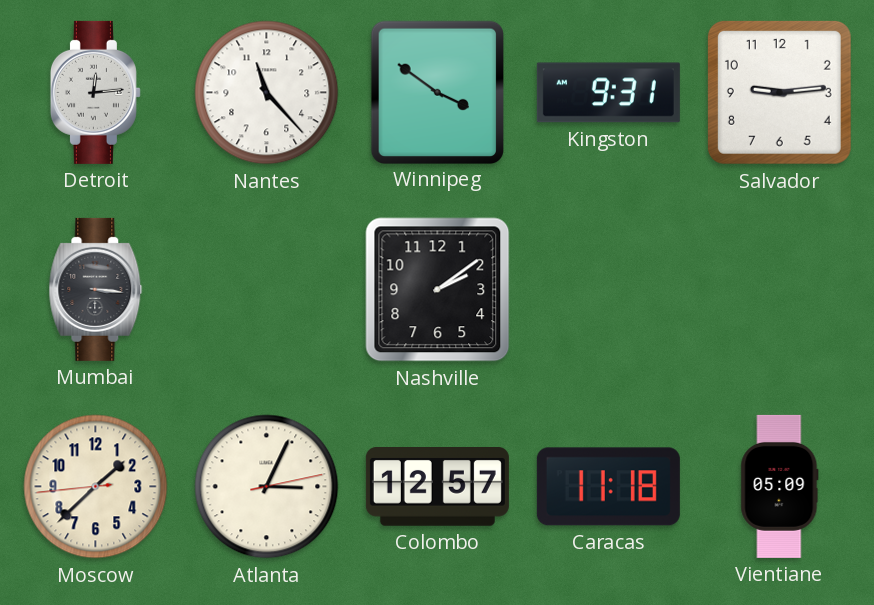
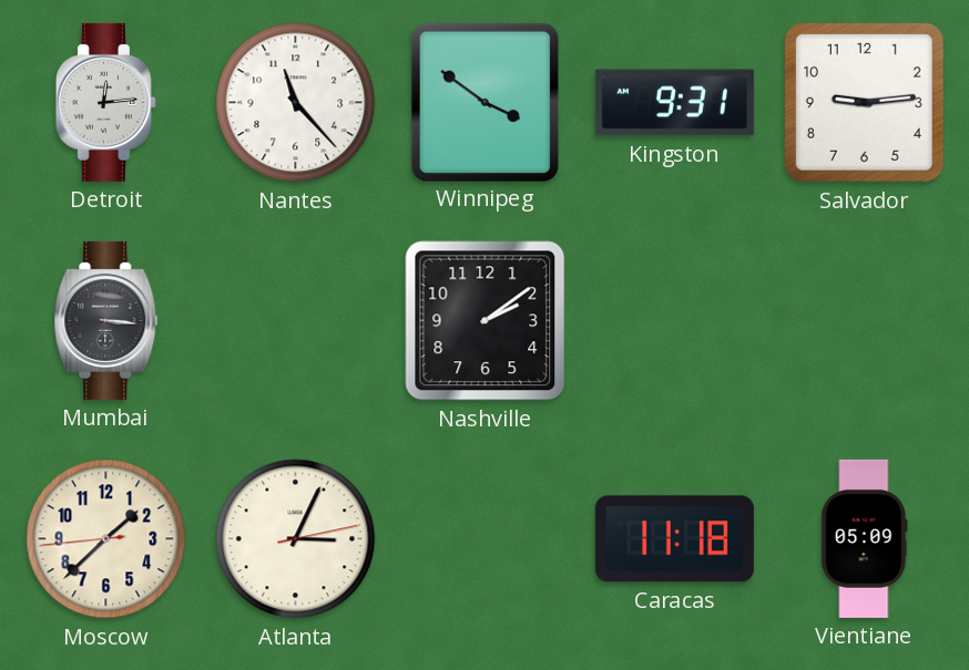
Colombo: 12:57 -> none
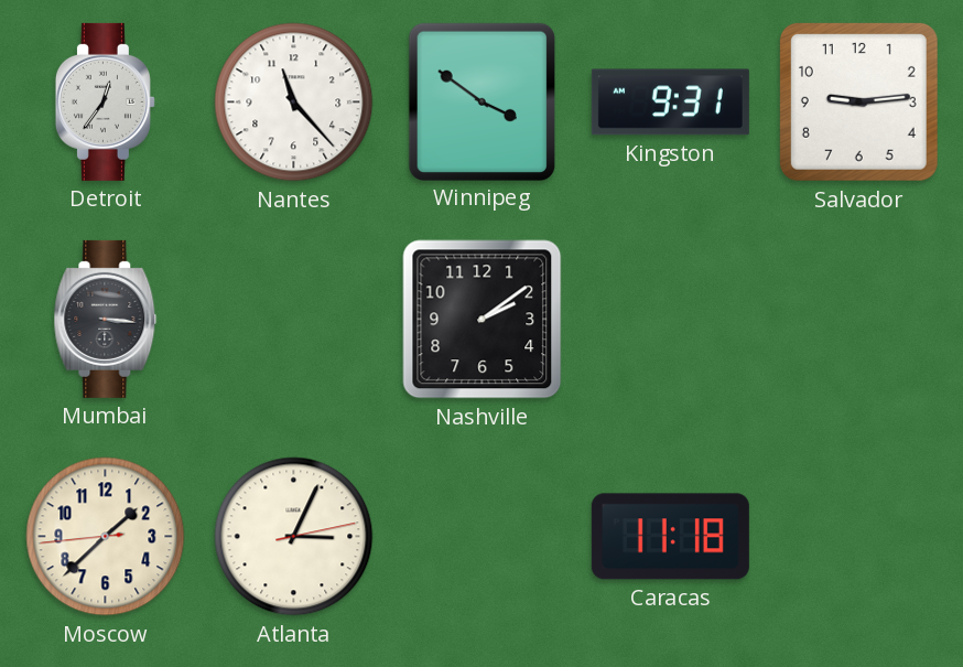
Detroit: 12:14 -> 12:36
Vientiane: 05:09 -> none
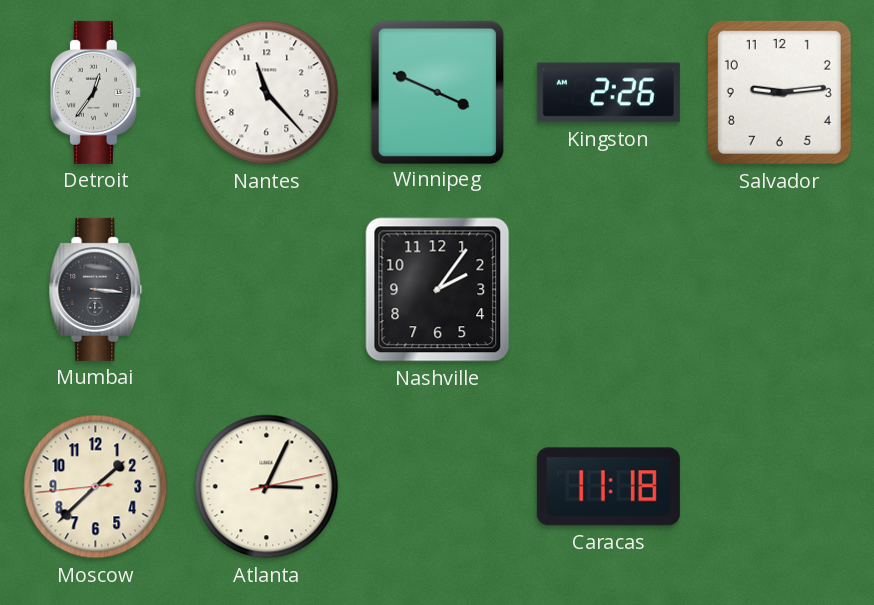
Winnipeg: 3:51 -> 3:49
Kingston: 9:31 -> 2:26
Nashville: 2:09 -> 2:06
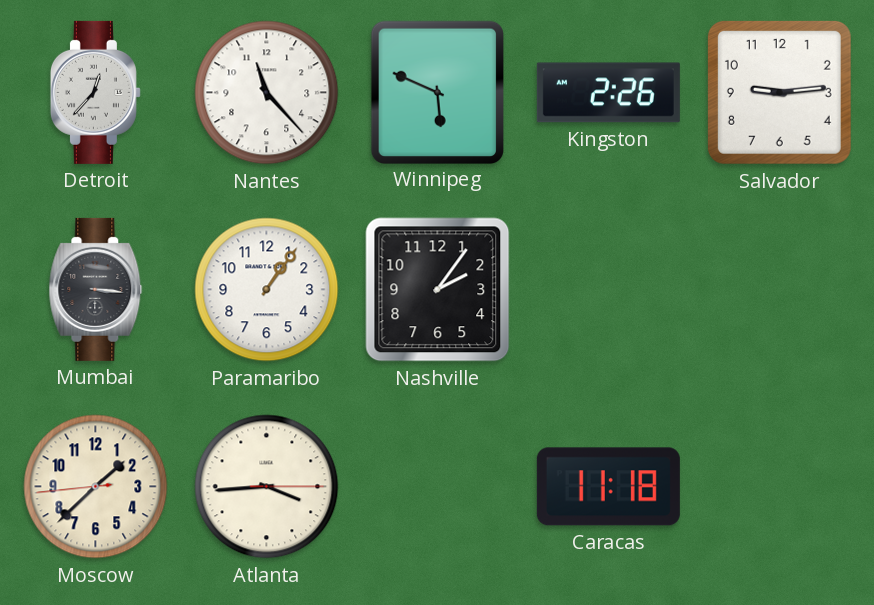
Detroit: 12:36 -> 12:37
Winnipeg: 3:49 -> 5:49
Paramaribo: none -> 1:06
Atlanta: 3:04 -> 3:44
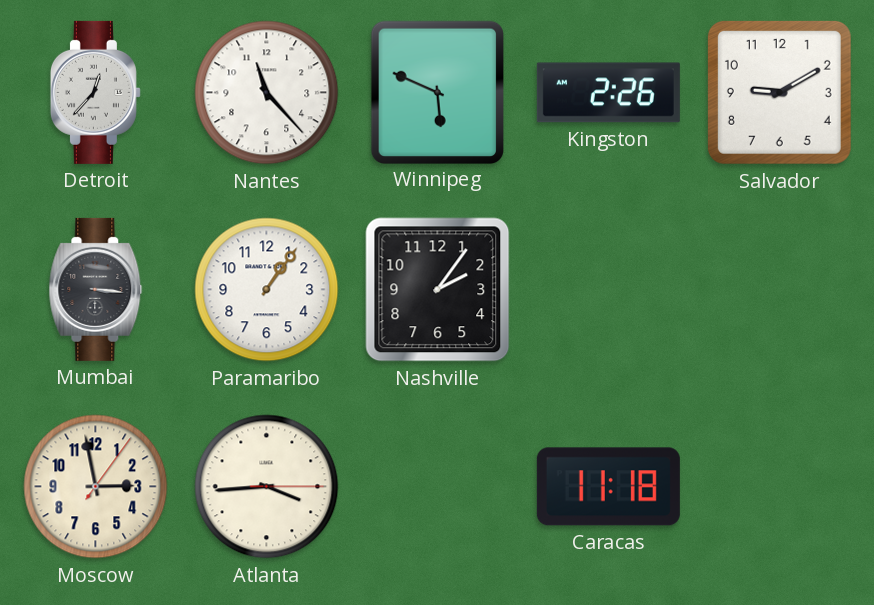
Salvador: 9:14 -> 9:10
Moscow: 1:37 -> 2:58
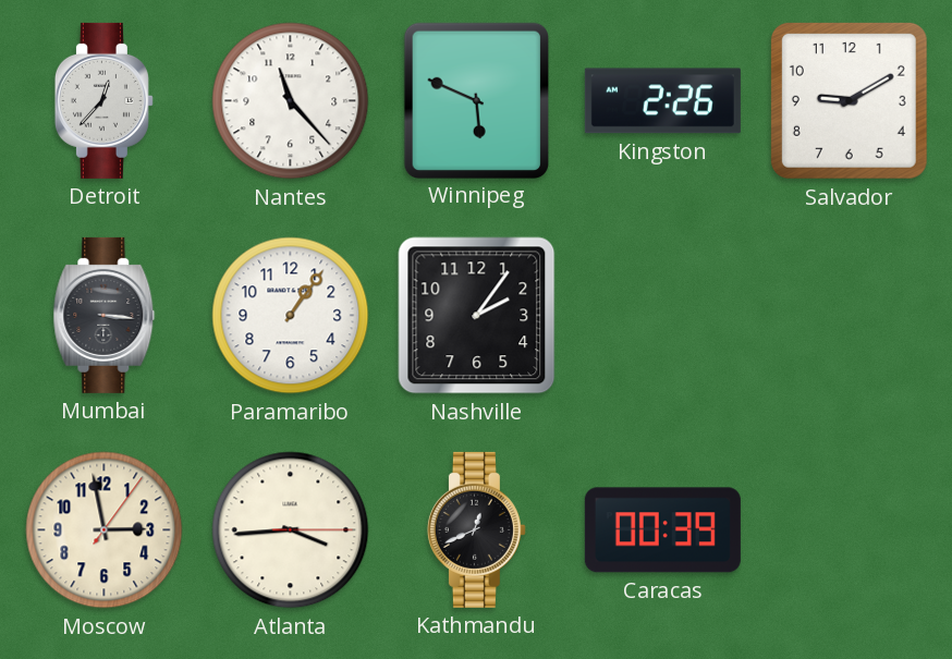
Kathmandu: none -> 12:41
Caracas: 11:18 -> 00:39
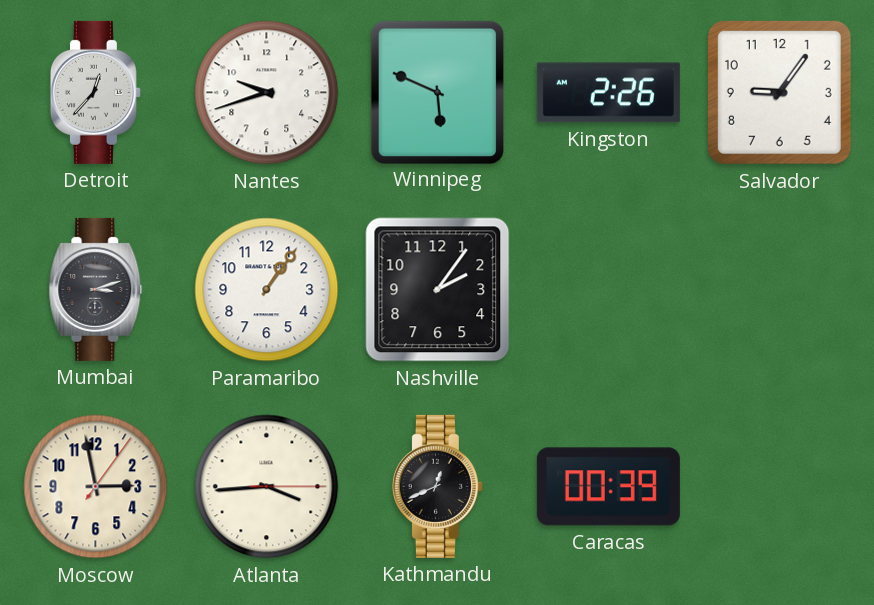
Nantes: 11:23 -> 9:42
Salvador: 9:10 -> 9:06
Mumbai: 3:16 -> 3:12
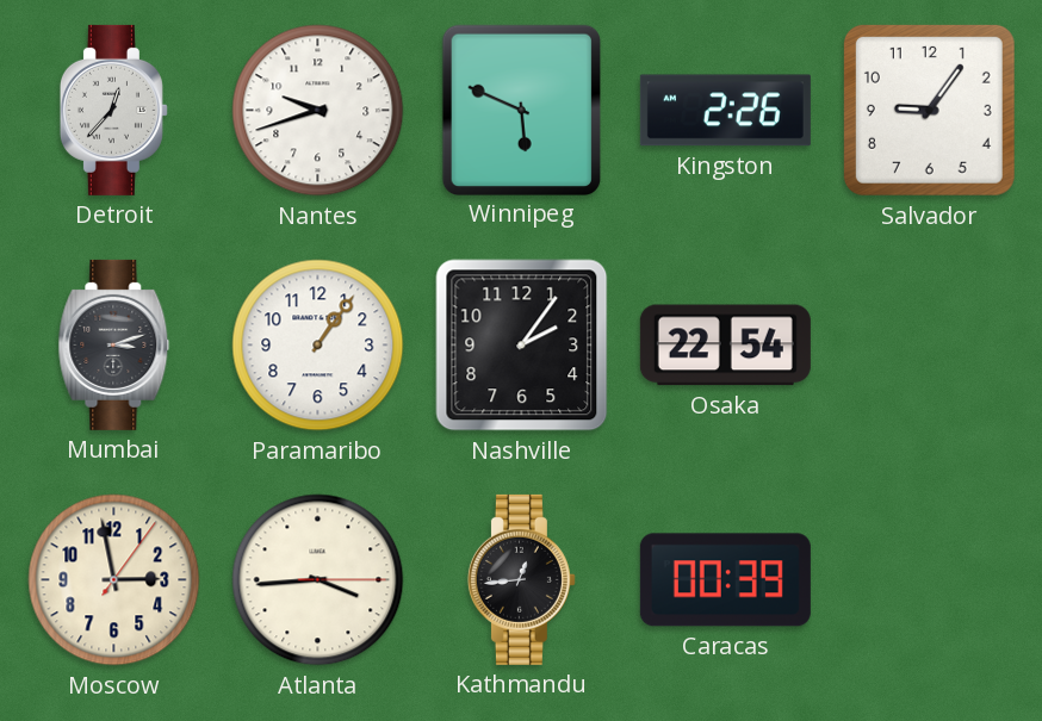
Osaka: none -> 22:54
Kathmandu: 12:41 -> 12:44
